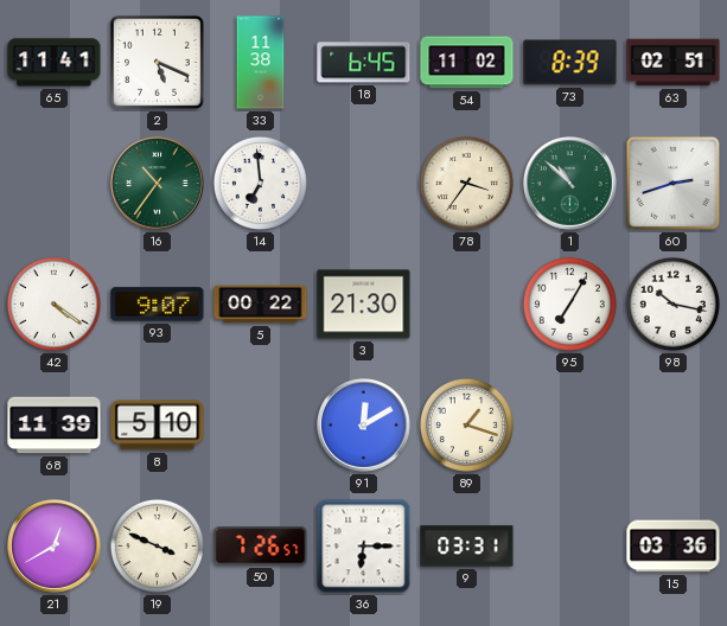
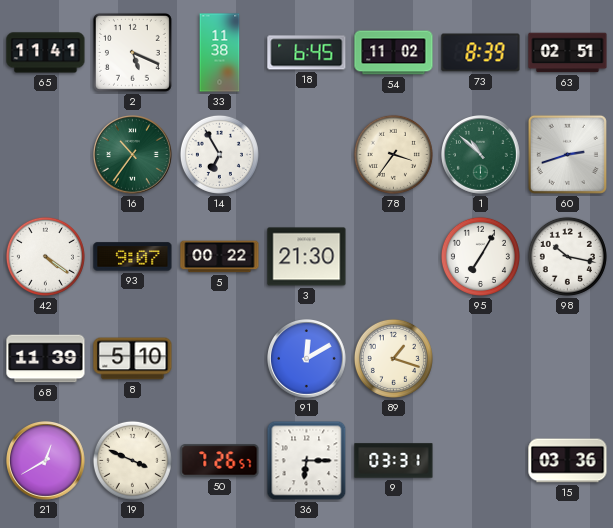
14: 6:59 -> 6:55
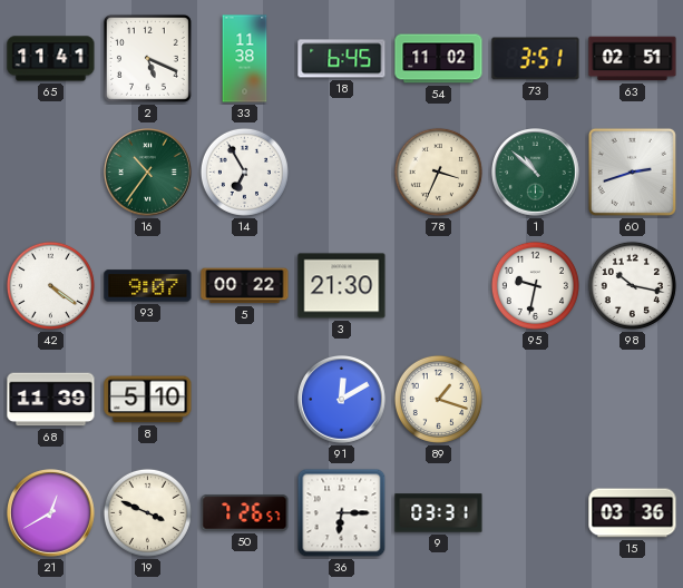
73: 8:39 -> 3:51
78: 3:36 -> 3:34
95: 7:05 -> 9:32
